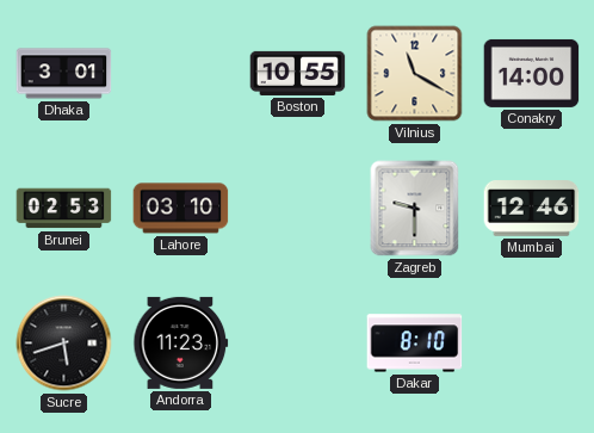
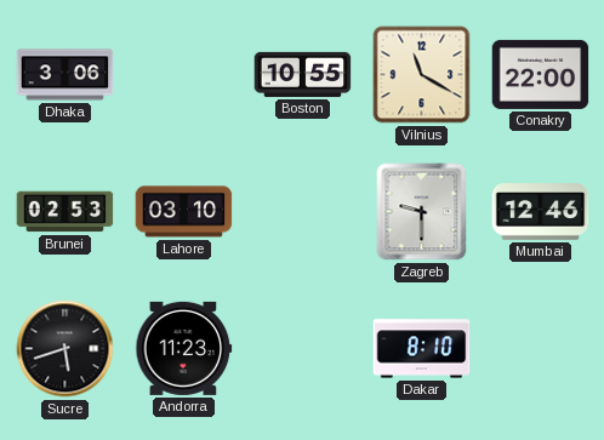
Dhaka: 3:01 -> 3:06
Conakry: 14:00 -> 22:00
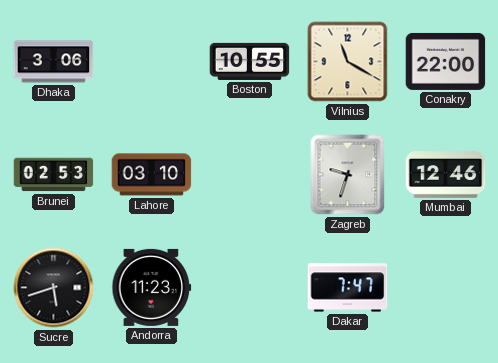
Zagreb: 9:30 -> 9:33
Dakar: 8:10 -> 7:47
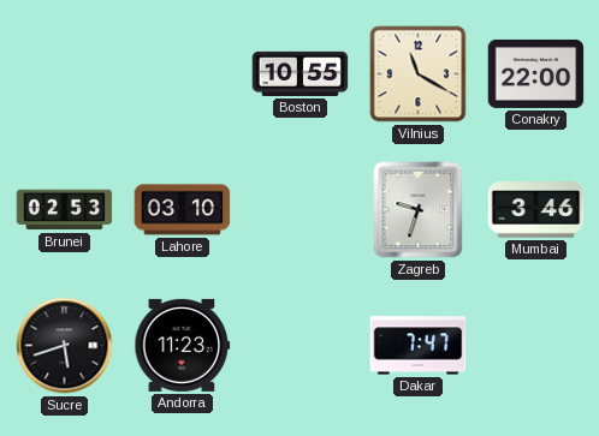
Dhaka: 3:06 -> none
Mumbai: 12:46 -> 3:46
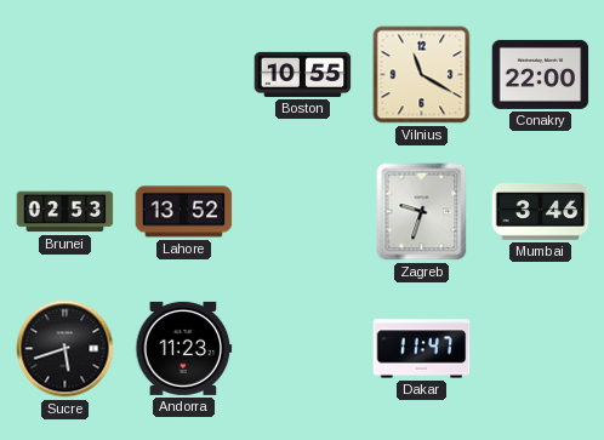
Lahore: 03:10 -> 13:52
Dakar: 7:47 -> 11:47
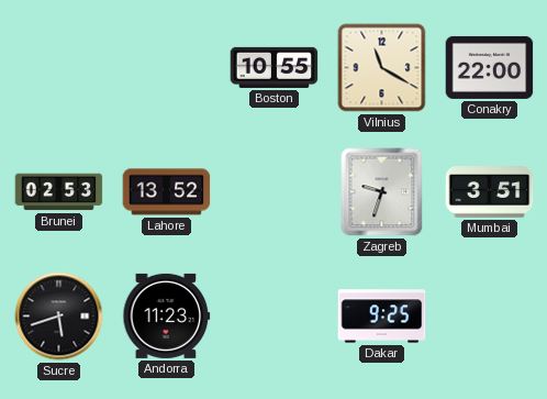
Mumbai: 3:46 -> 3:51
Dakar: 11:47 -> 9:25
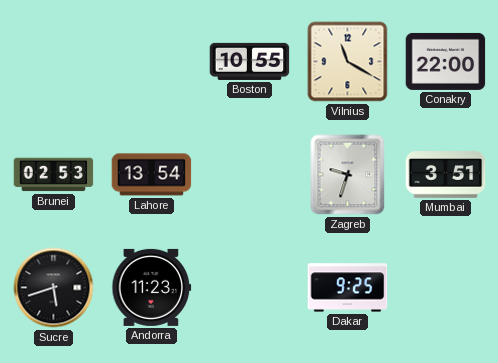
Lahore: 13:52 -> 13:54
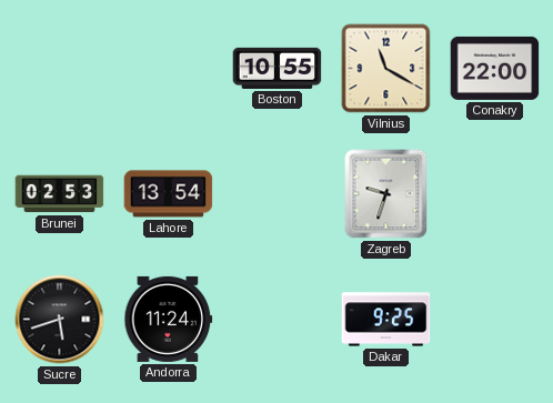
Mumbai: 3:51 -> none
Andorra: 11:23 -> 11:24
